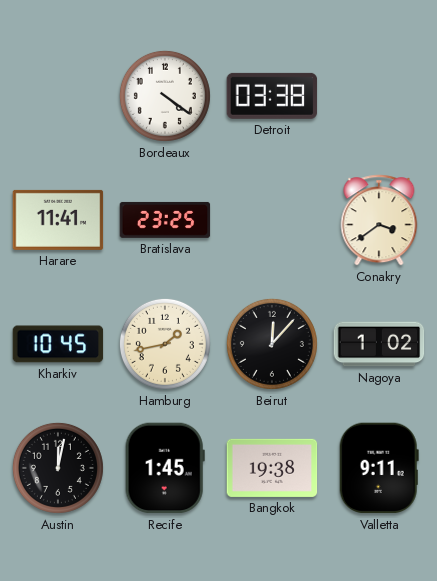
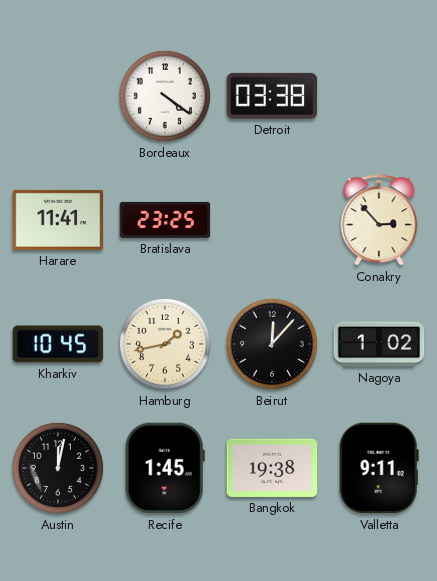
Conakry: 3:39 -> 2:53
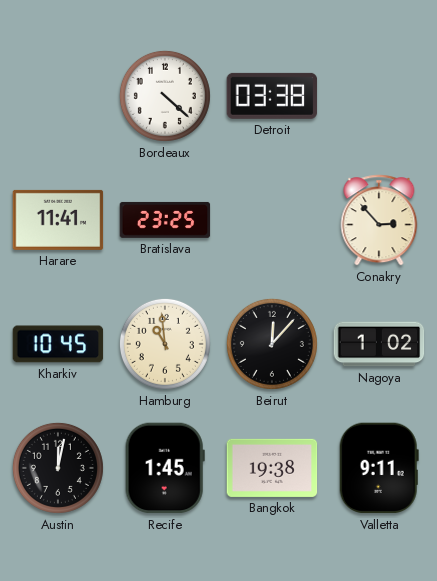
Bordeaux: 4:21 -> 4:22
Hamburg: 1:43 -> 10:59
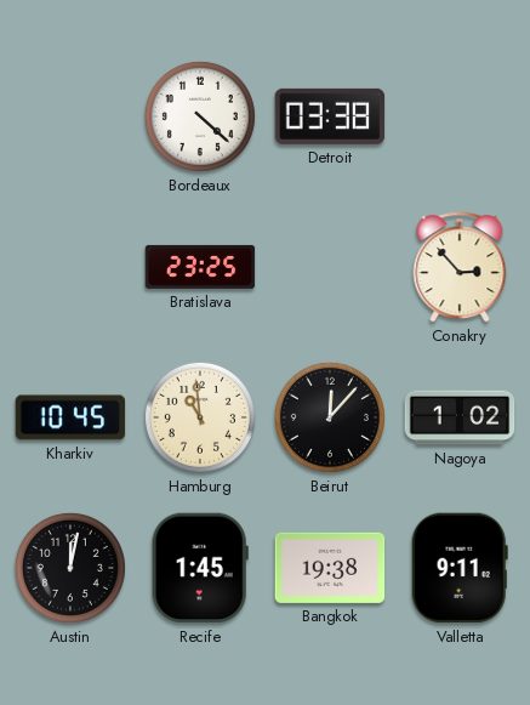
Harare: 11:41 -> none
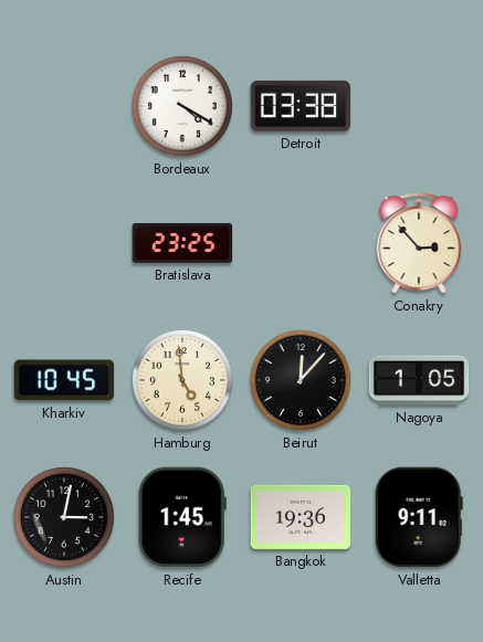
Bordeaux: 4:22 -> 4:20
Hamburg: 10:59 -> 4:59
Nagoya: 1:02 -> 1:05
Austin: 12:02 -> 3:02
Bangkok: 19:38 -> 19:36
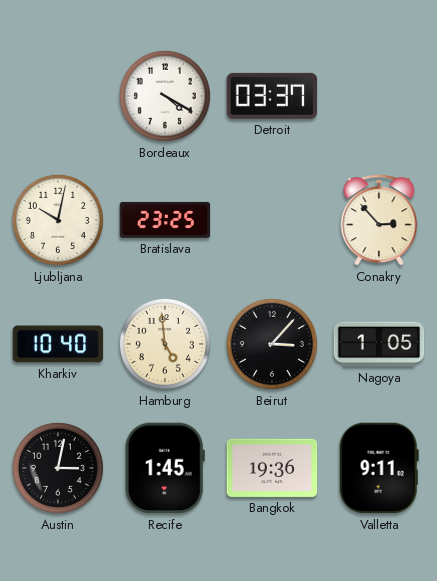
Detroit: 03:38 -> 03:37
Ljubljana: none -> 10:02
Kharkiv: 10:45 -> 10:40
Beirut: 12:07 -> 3:07
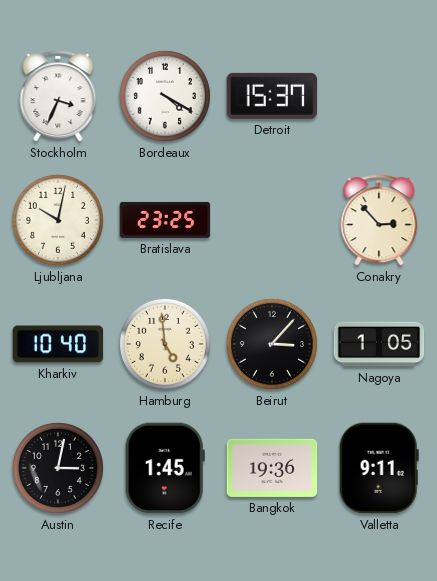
Stockholm: none -> 3:34
Detroit: 03:37 -> 15:37
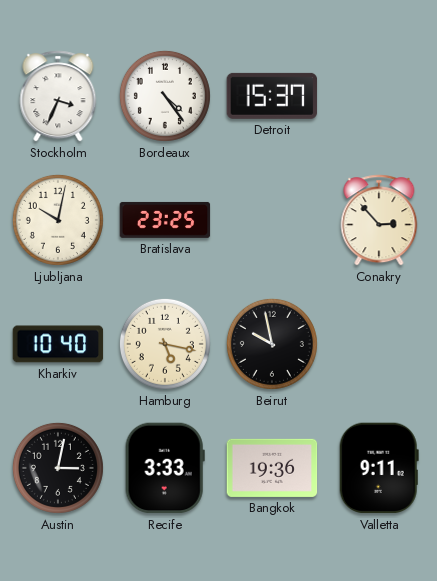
Bordeaux: 4:20 -> 4:24
Hamburg: 4:59 -> 5:17
Beirut: 3:07 -> 9:58
Nagoya: 1:05 -> none
Recife: 1:45 -> 3:33
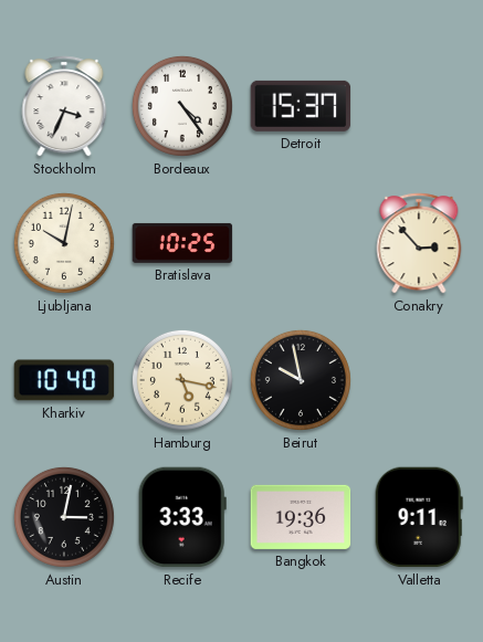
Bratislava: 23:25 -> 10:25
